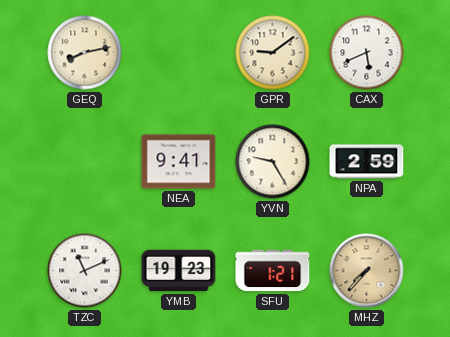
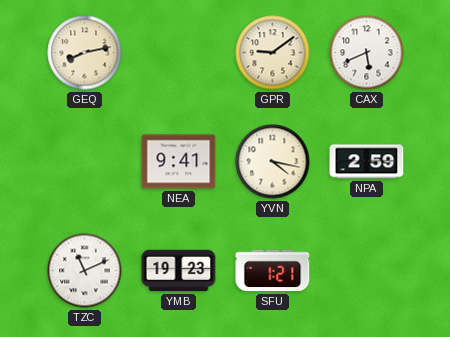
YVN: 9:25 -> 4:17
MHZ: 7:37 -> none
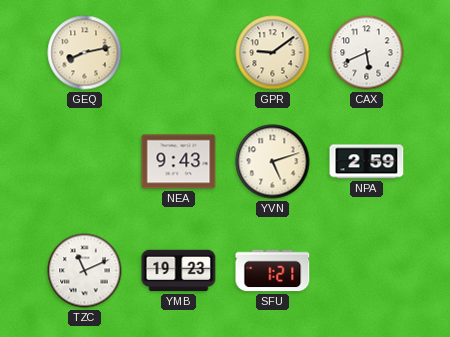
NEA: 9:41 -> 9:43
YVN: 4:17 -> 5:12
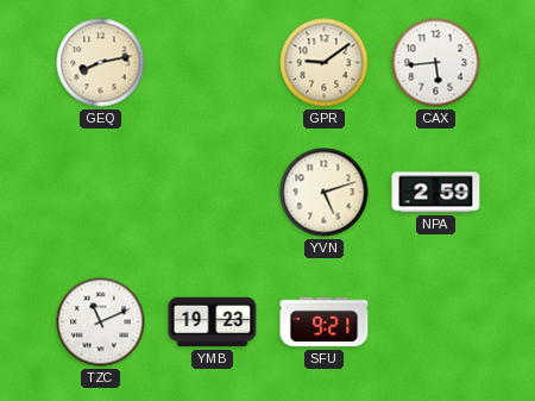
CAX: 5:41 -> 5:44
NEA: 9:43 -> none
SFU: 1:21 -> 9:21
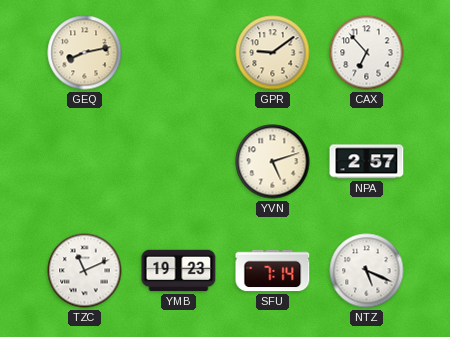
CAX: 5:44 -> 6:53
NPA: 2:59 -> 2:57
SFU: 9:21 -> 7:14
NTZ: none -> 5:19
